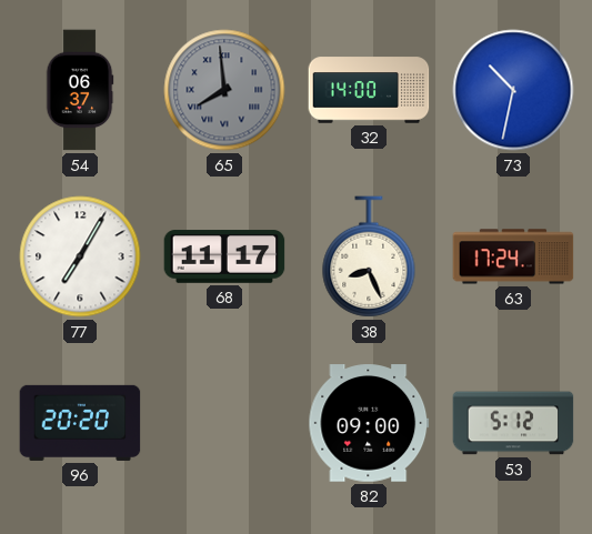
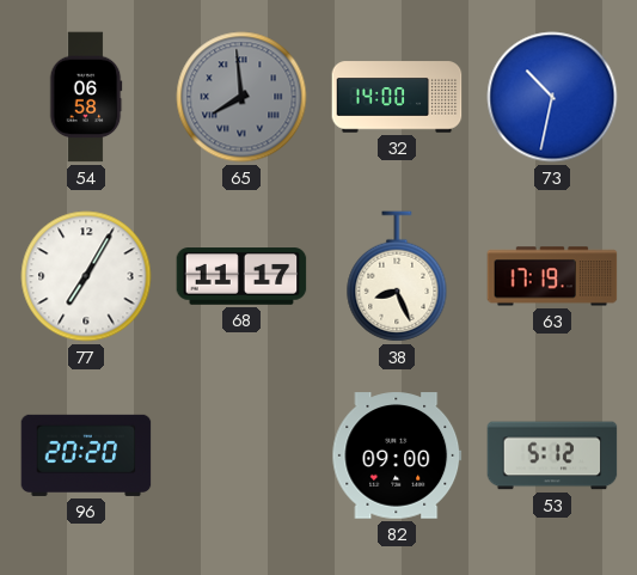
54: 06:37 -> 06:58
63: 17:24 -> 17:19
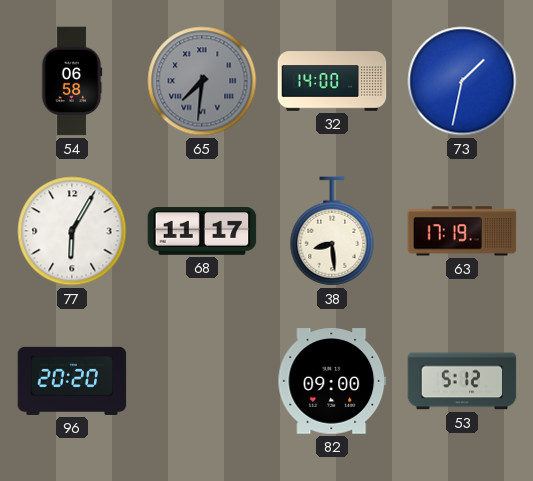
65: 7:59 -> 7:31
73: 10:32 -> 1:32
77: 7:05 -> 6:05
38: 8:26 -> 8:29
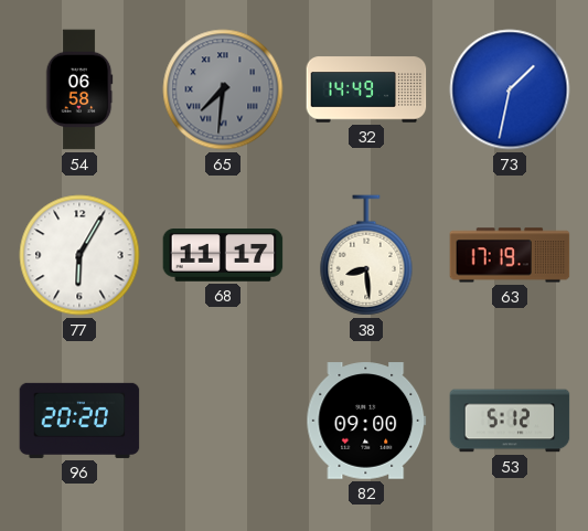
32: 14:00 -> 14:49
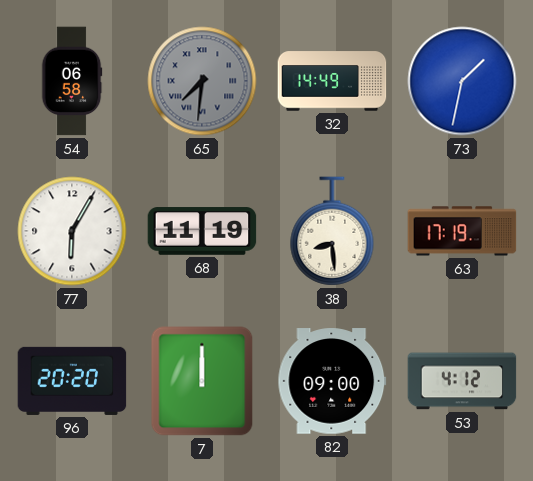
68: 11:17 -> 11:19
7: none -> 12:00
53: 5:12 -> 4:12
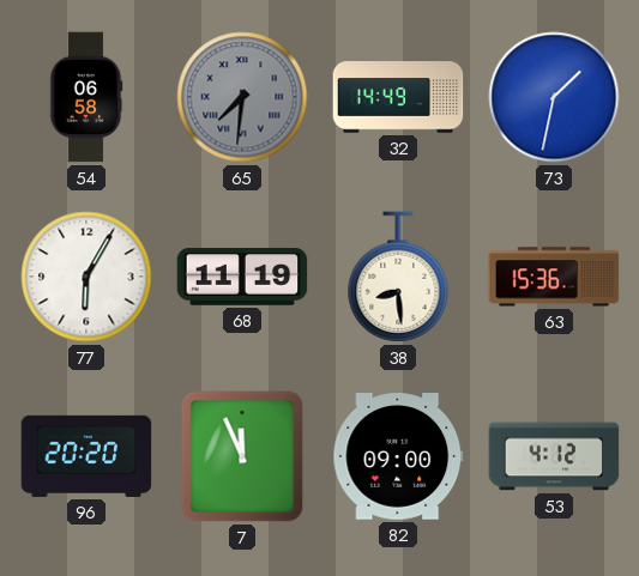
63: 17:19 -> 15:36
7: 12:00 -> 11:56
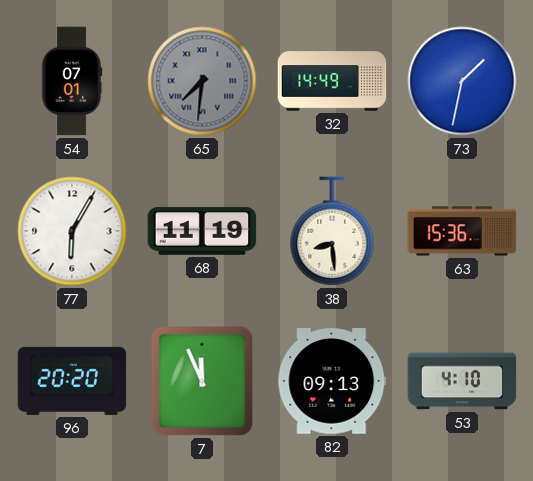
54: 06:58 -> 07:01
82: 09:00 -> 09:13
53: 4:12 -> 4:10
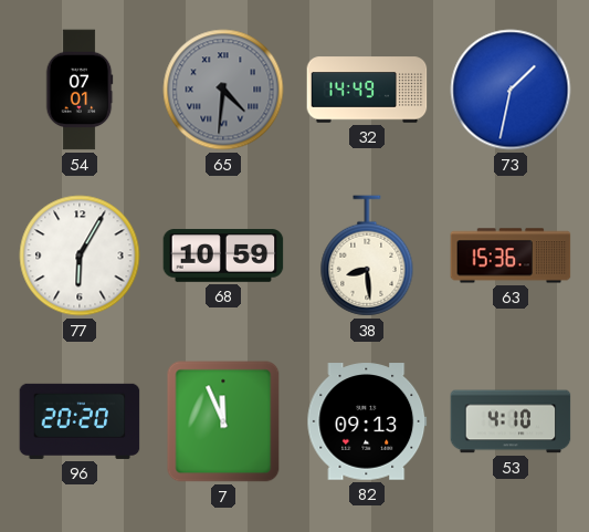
65: 7:31 -> 4:31
68: 11:19 -> 10:59
